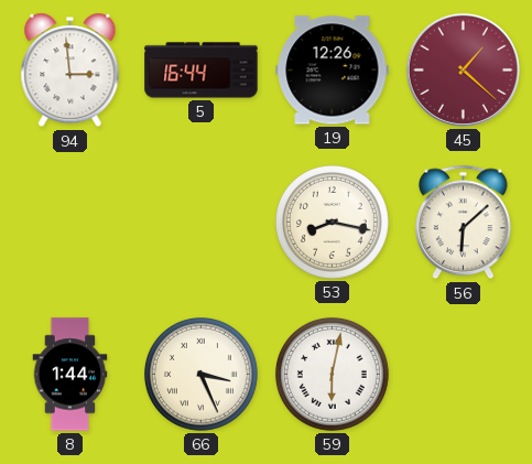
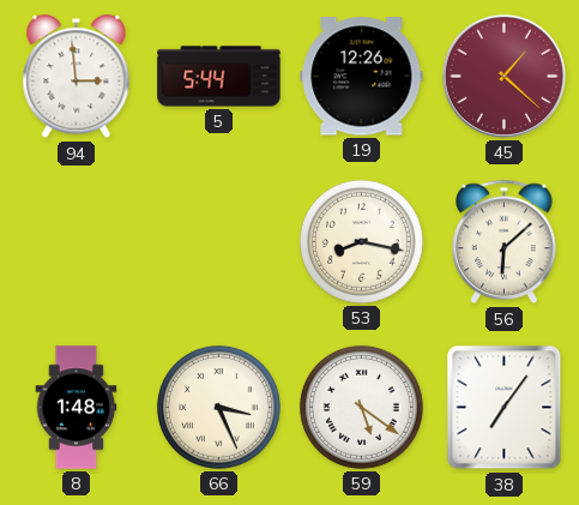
5: 16:44 -> 5:44
8: 1:44 -> 1:48
59: 6:02 -> 5:21
38: none -> 7:06
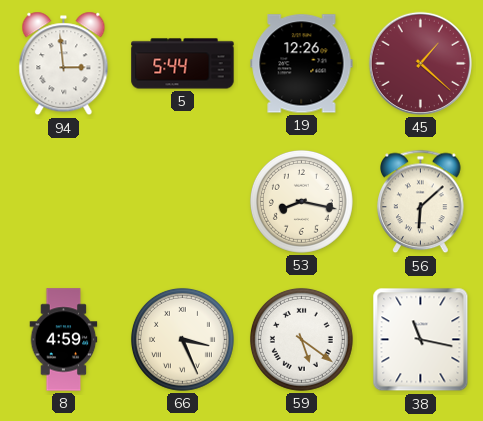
8: 1:48 -> 4:59
38: 7:06 -> 11:17
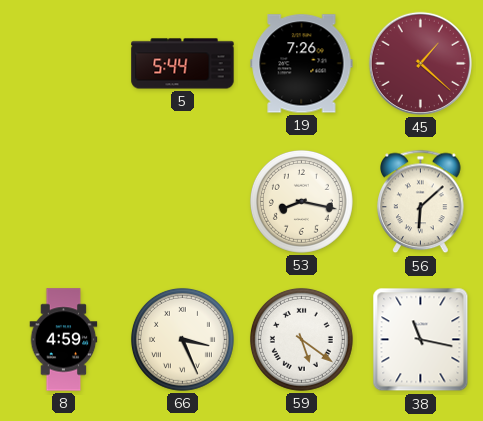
94: 2:59 -> none
19: 12:26 -> 7:26
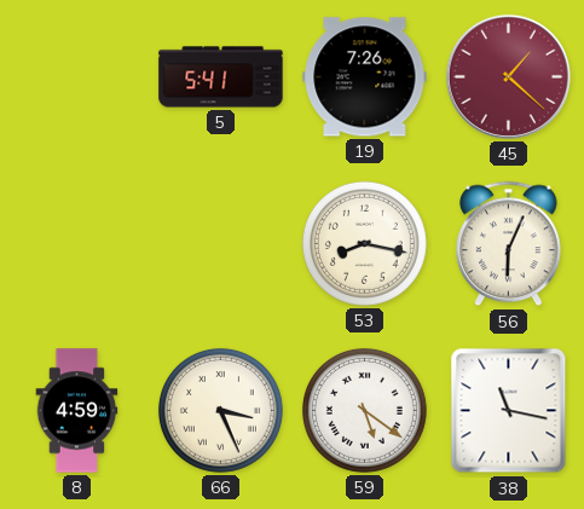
5: 5:44 -> 5:41
56: 6:08 -> 6:04
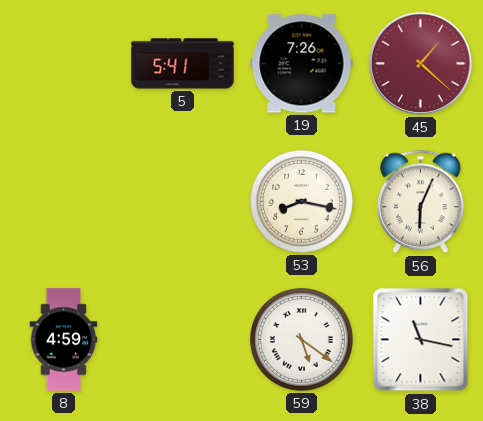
66: 3:26 -> none
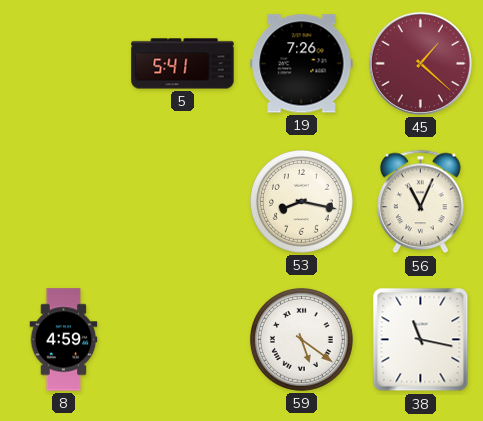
56: 6:04 -> 11:04
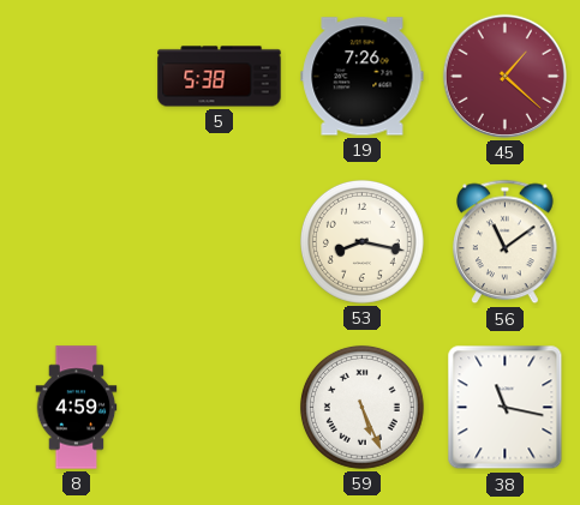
5: 5:41 -> 5:38
56: 11:04 -> 11:09
59: 5:21 -> 5:26
